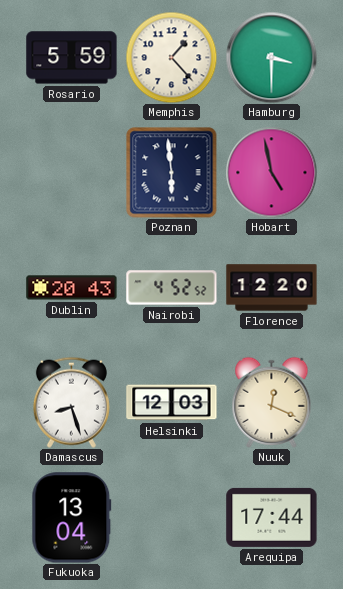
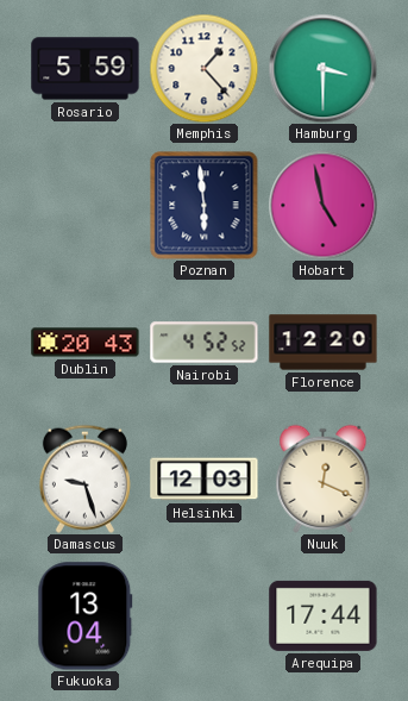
Damascus: 8:27 -> 9:27
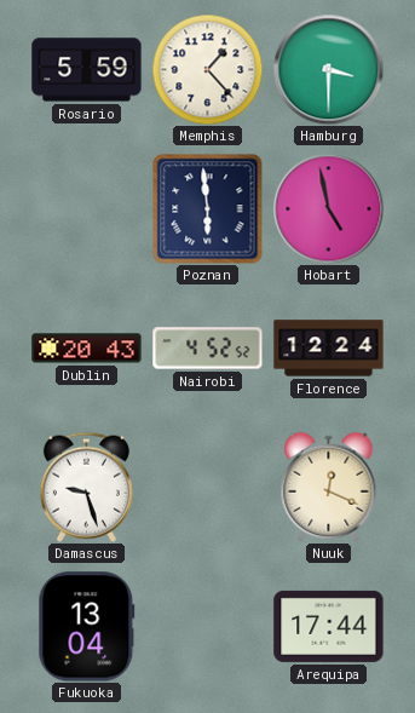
Florence: 12:20 -> 12:24
Helsinki: 12:03 -> none
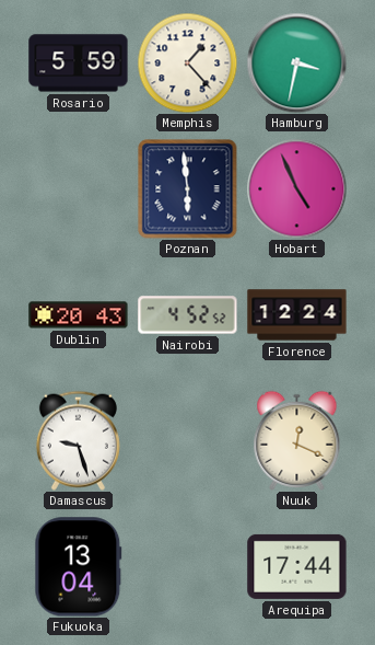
Hamburg: 3:30 -> 3:32
Hobart: 4:58 -> 4:56
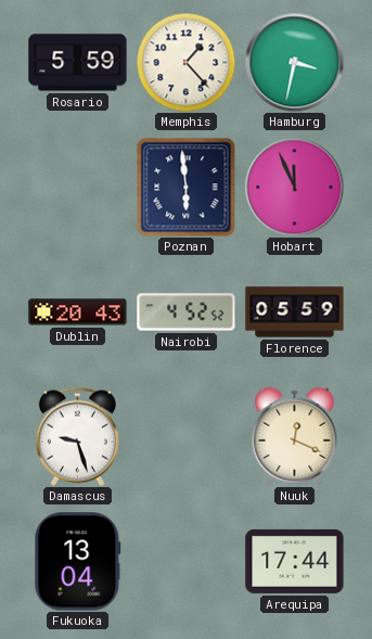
Hobart: 4:56 -> 11:56
Florence: 12:24 -> 05:59
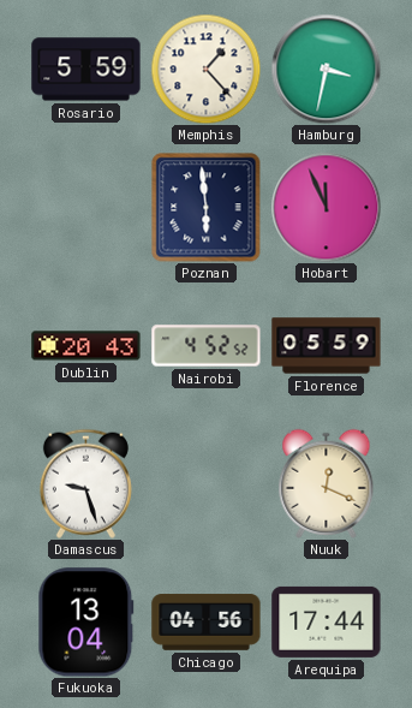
Chicago: none -> 04:56
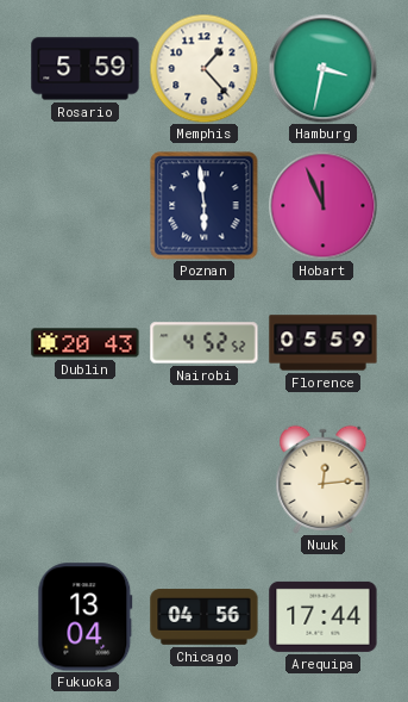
Damascus: 9:27 -> none
Nuuk: 12:19 -> 12:14
